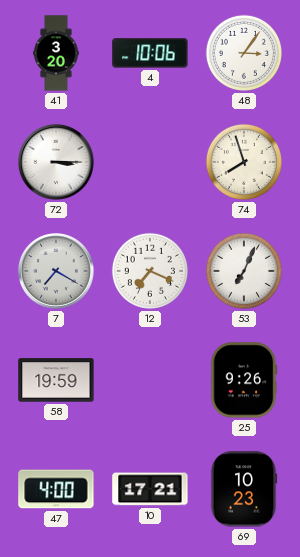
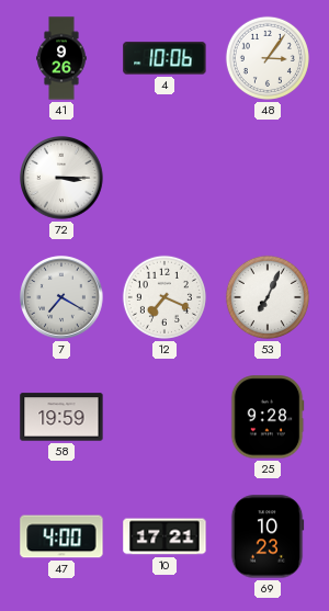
41: 3:20 -> 9:26
74: 7:57 -> none
25: 9:26 -> 9:28
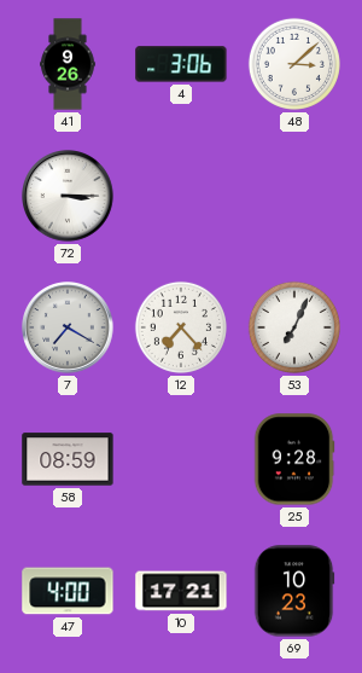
4: 10:06 -> 3:06
48: 3:06 -> 3:08
12: 7:19 -> 7:23
58: 19:59 -> 08:59
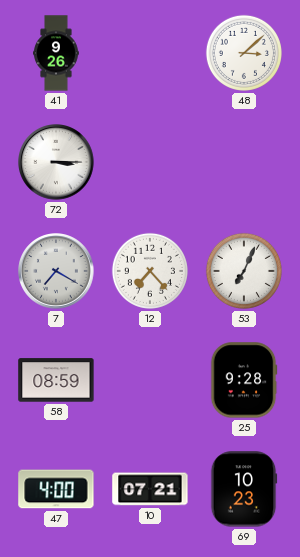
4: 3:06 -> none
10: 17:21 -> 07:21
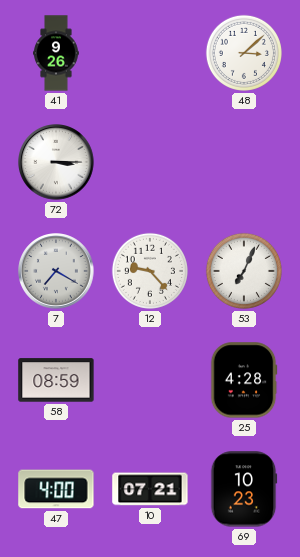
12: 7:23 -> 9:23
25: 9:28 -> 4:28
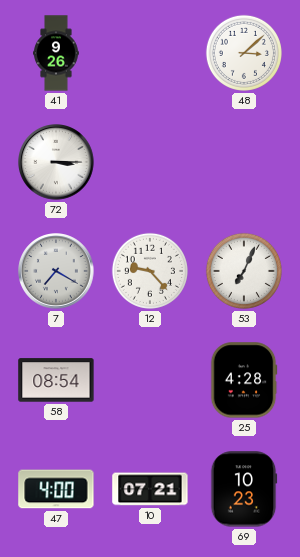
58: 08:59 -> 08:54
